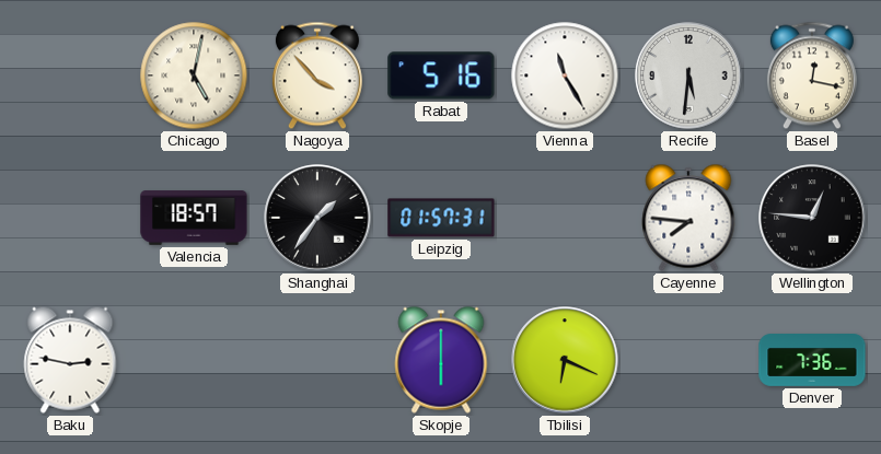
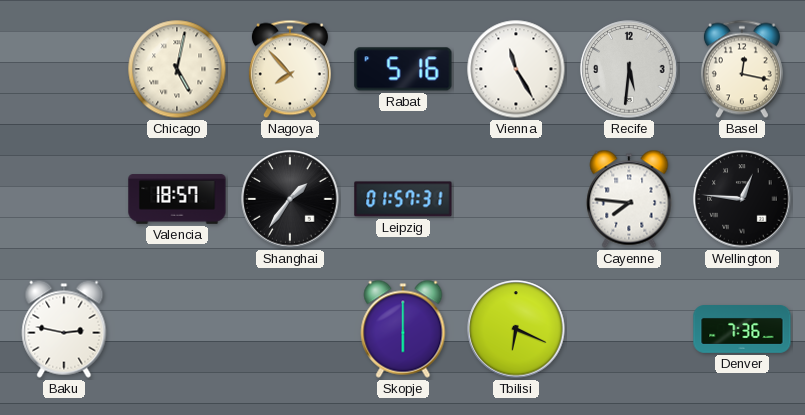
Nagoya: 3:53 -> 7:53
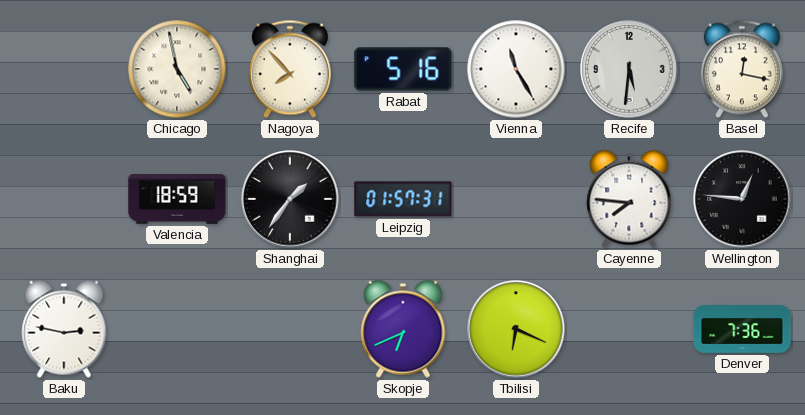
Chicago: 5:02 -> 4:58
Valencia: 18:57 -> 18:59
Skopje: 6:00 -> 6:41
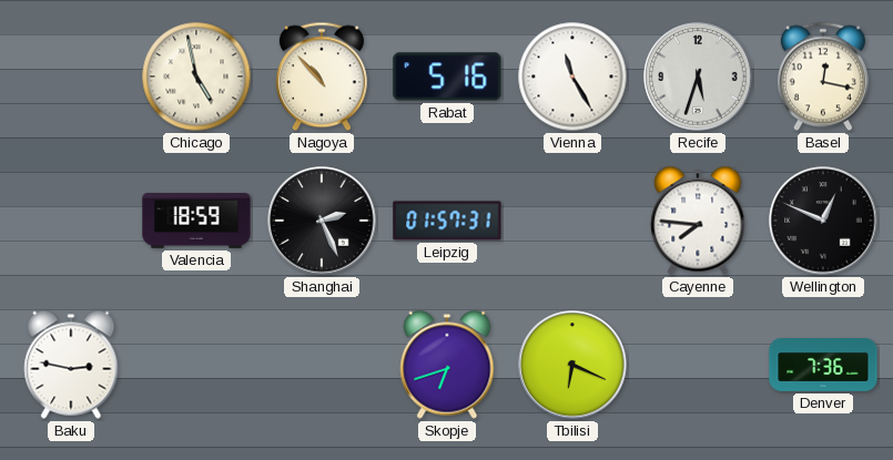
Nagoya: 7:53 -> 10:53
Recife: 5:31 -> 5:33
Shanghai: 1:36 -> 2:26
Wellington: 12:46 -> 12:49
Skopje: 6:41 -> 6:42
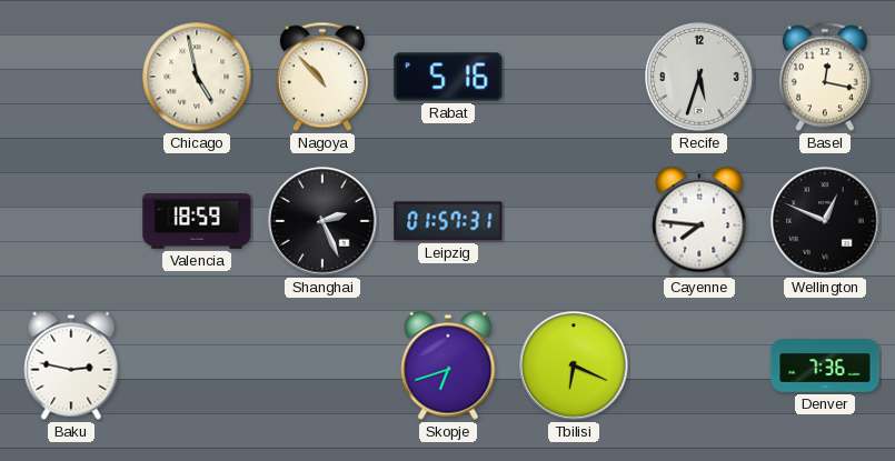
Vienna: 11:25 -> none
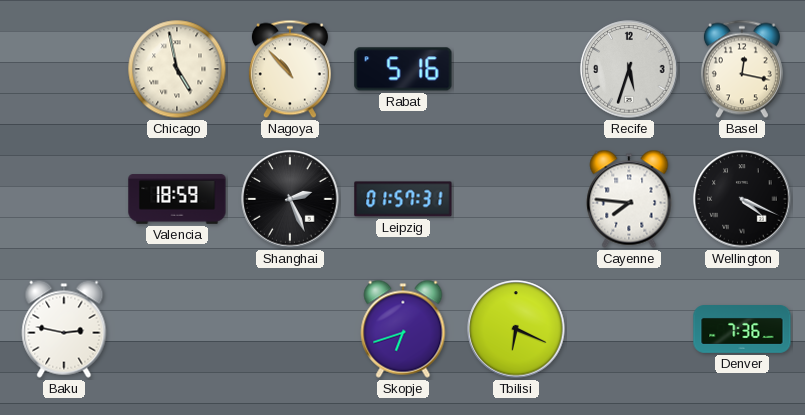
Wellington: 12:49 -> 4:19
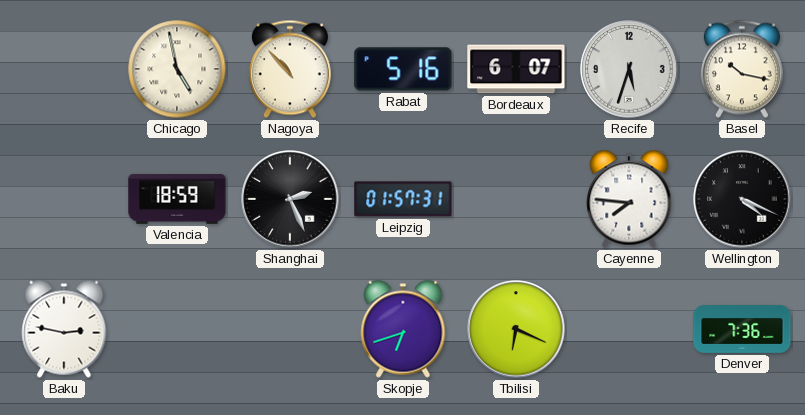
Bordeaux: none -> 6:07
Basel: 12:17 -> 10:17
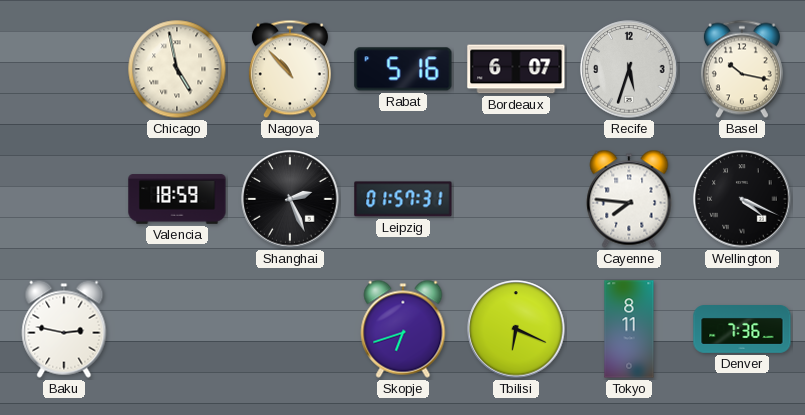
Tokyo: none -> 8:11
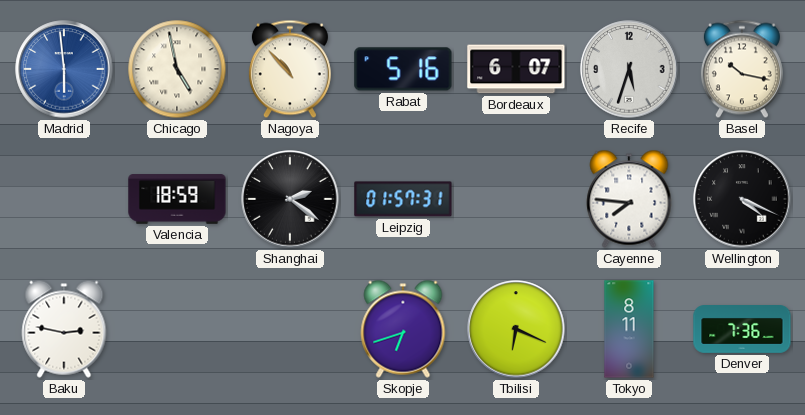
Madrid: none -> 5:59
Shanghai: 2:26 -> 2:21
